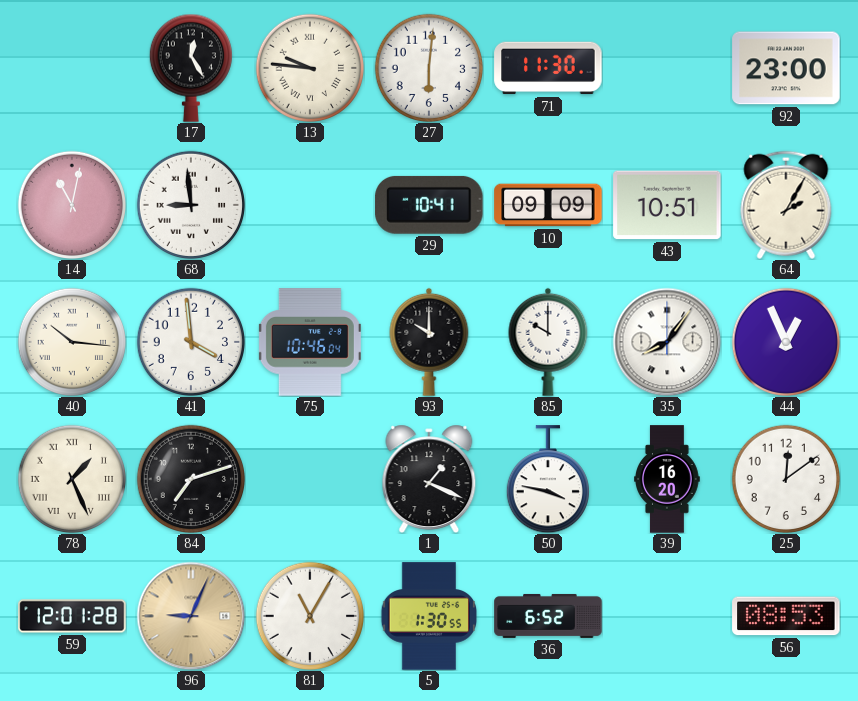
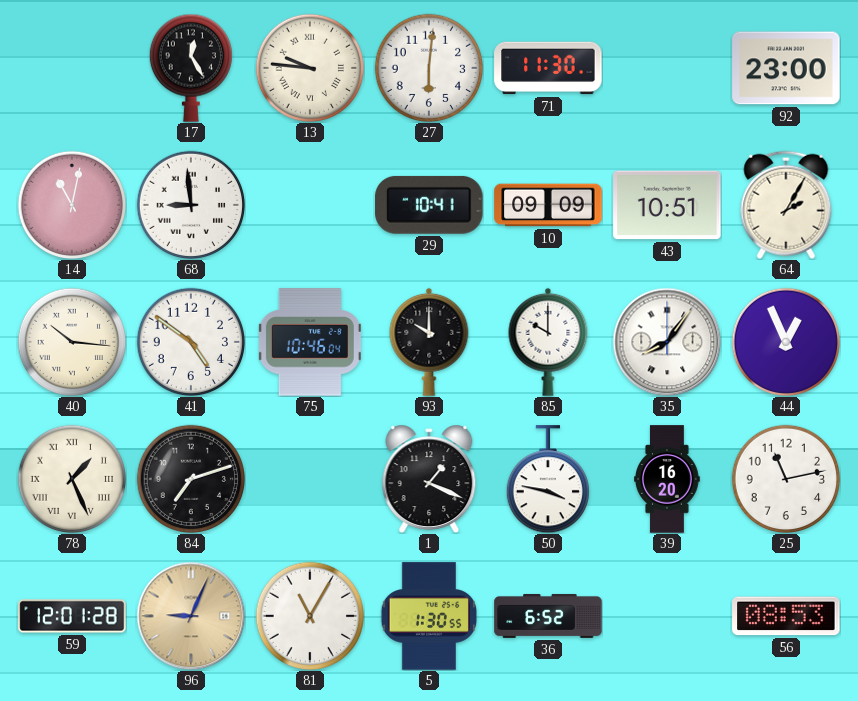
41: 3:59 -> 4:51
25: 12:09 -> 11:13
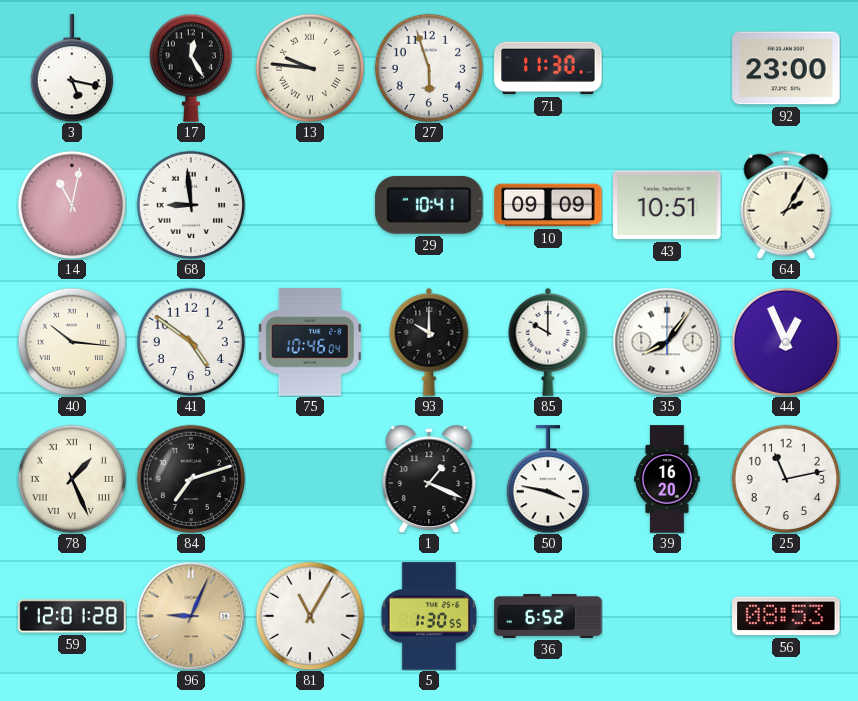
3: none -> 5:17
27: 6:01 -> 5:57
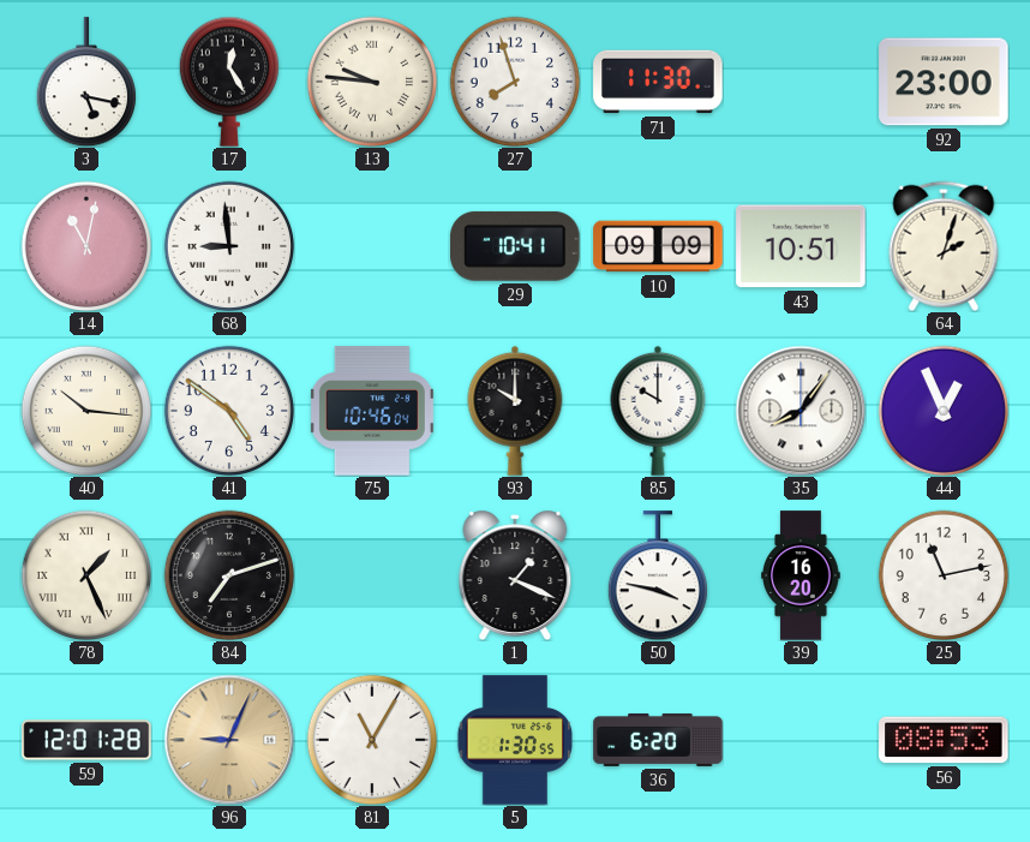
27: 5:57 -> 7:57
64: 2:05 -> 2:03
36: 6:52 -> 6:20
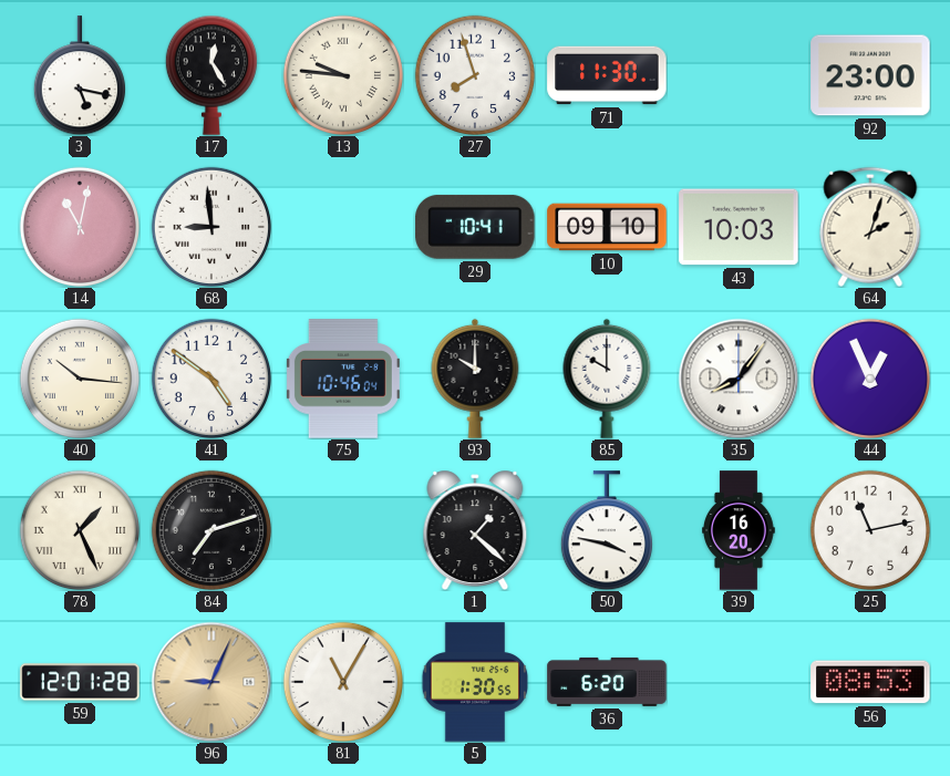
10: 09:09 -> 09:10
43: 10:51 -> 10:03
1: 1:19 -> 1:22
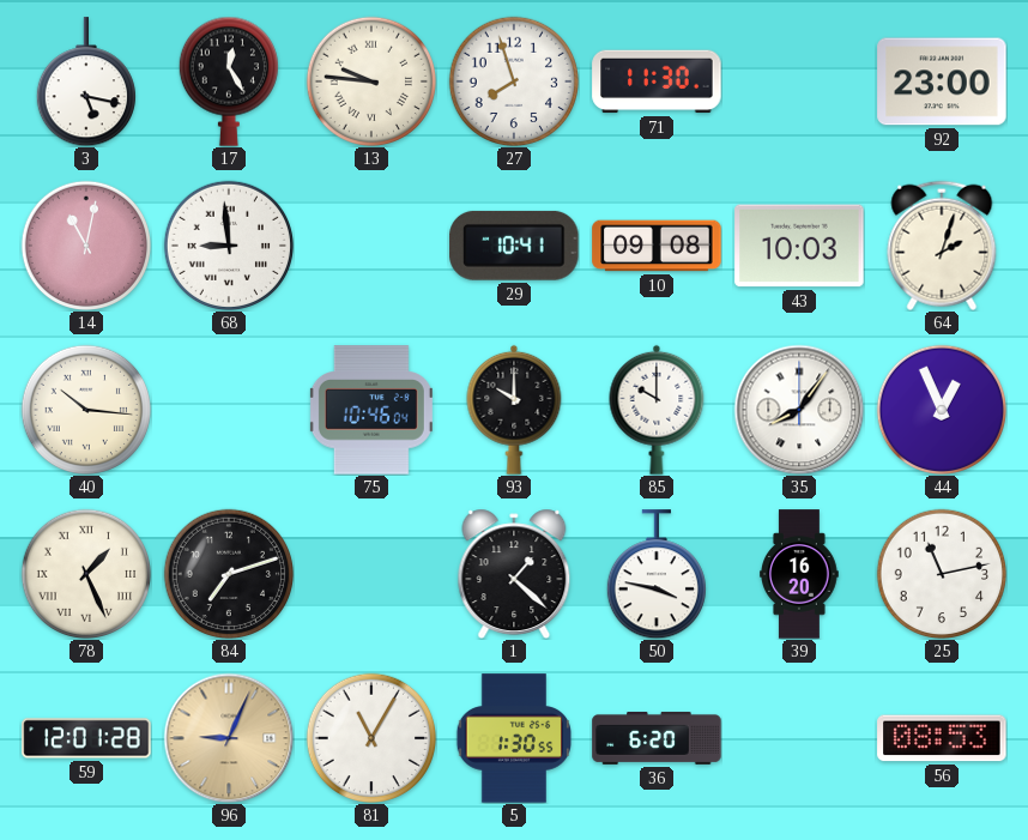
10: 09:10 -> 09:08
41: 4:51 -> none
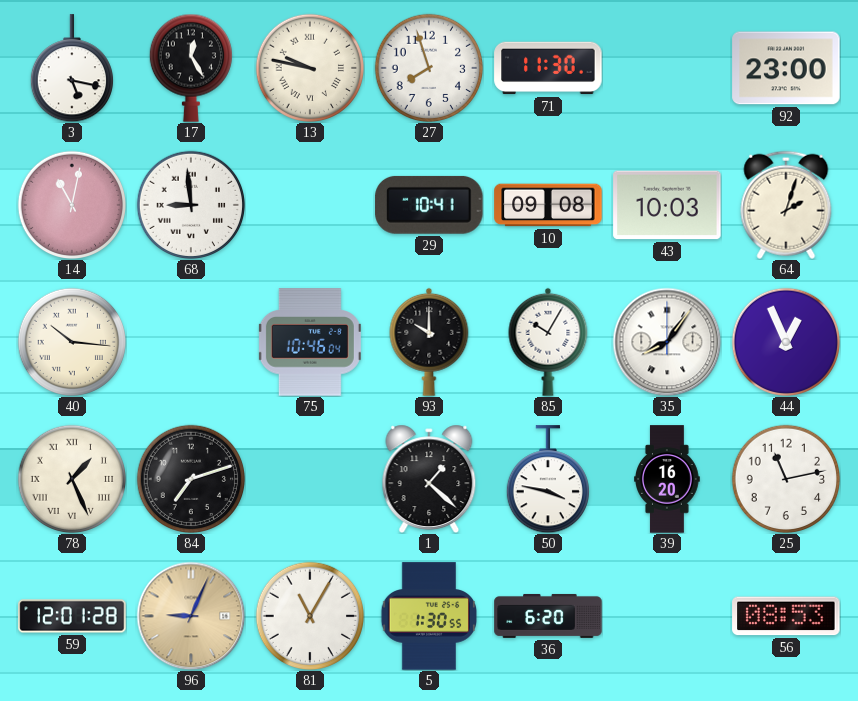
13: 9:46 -> 9:47
85: 10:00 -> 10:05
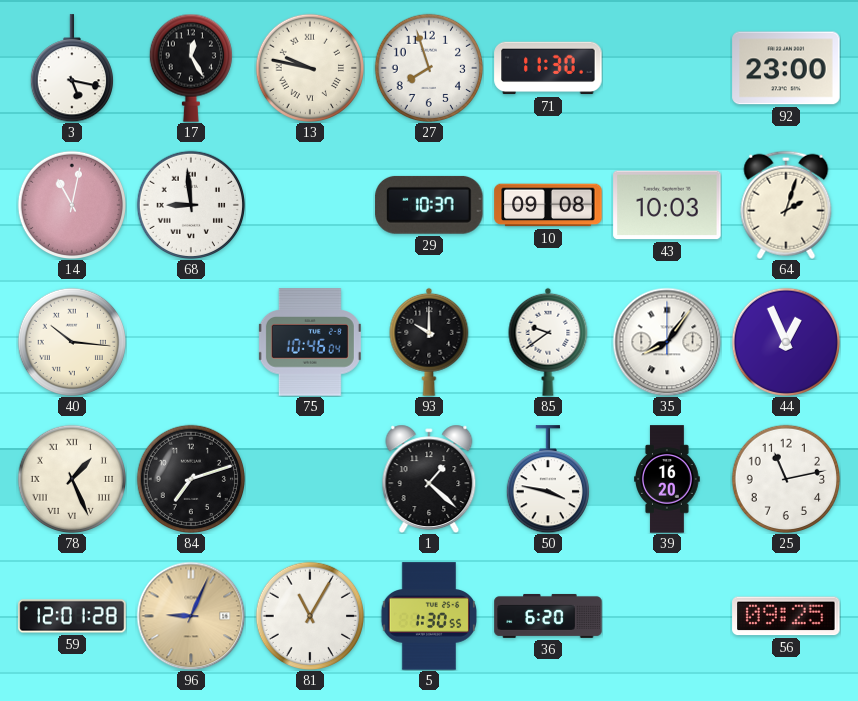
29: 10:41 -> 10:37
85: 10:05 -> 9:39
56: 08:53 -> 09:25
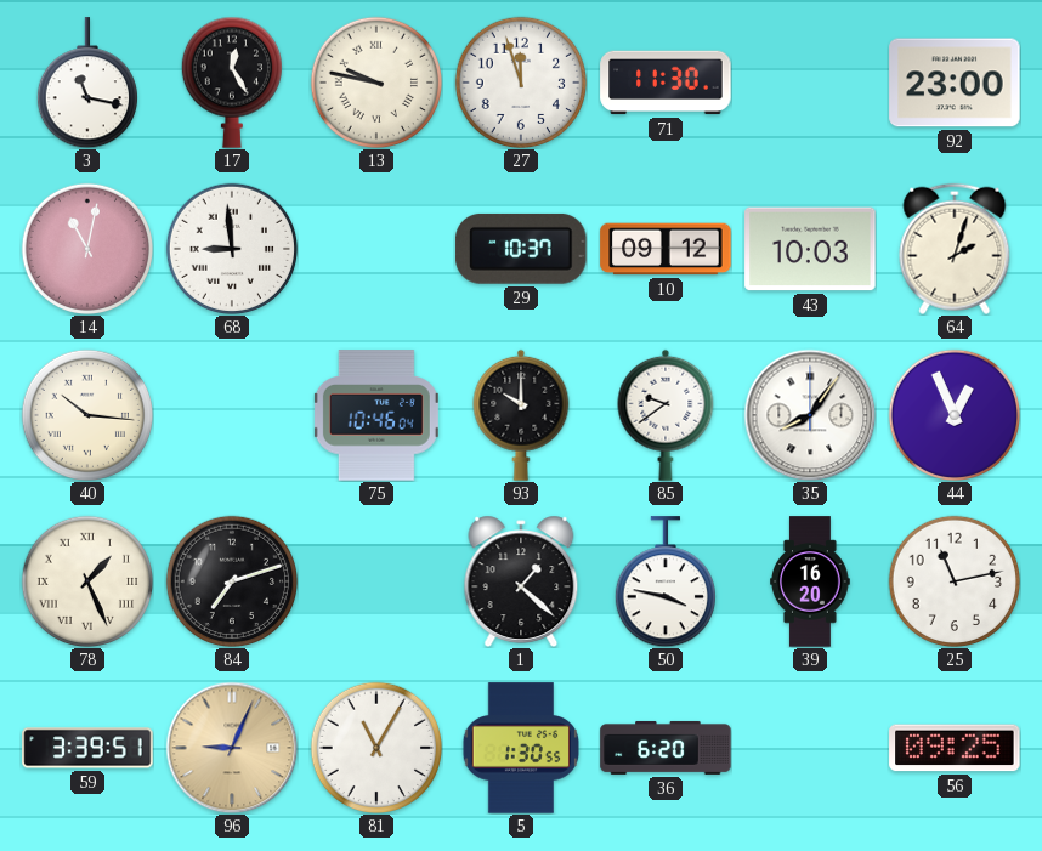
3: 5:17 -> 11:17
27: 7:57 -> 11:57
10: 09:08 -> 09:12
59: 12:01 -> 3:39
